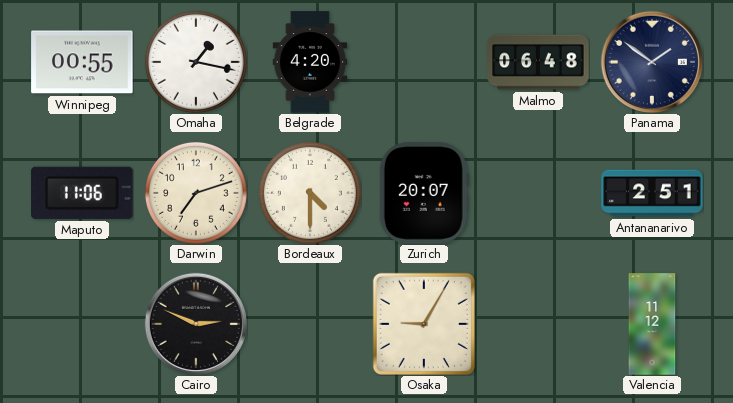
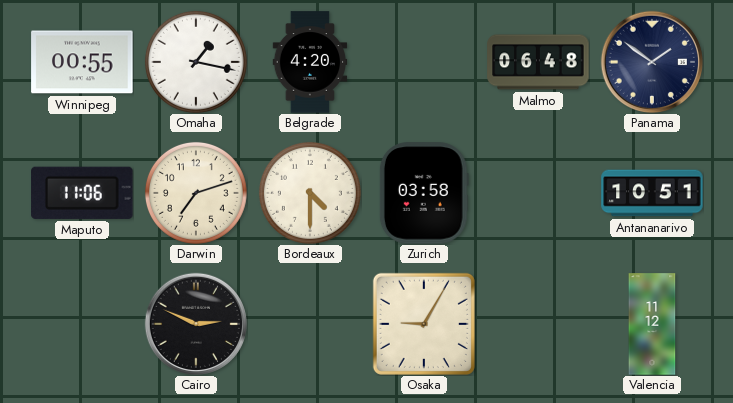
Zurich: 20:07 -> 03:58
Antananarivo: 2:51 -> 10:51
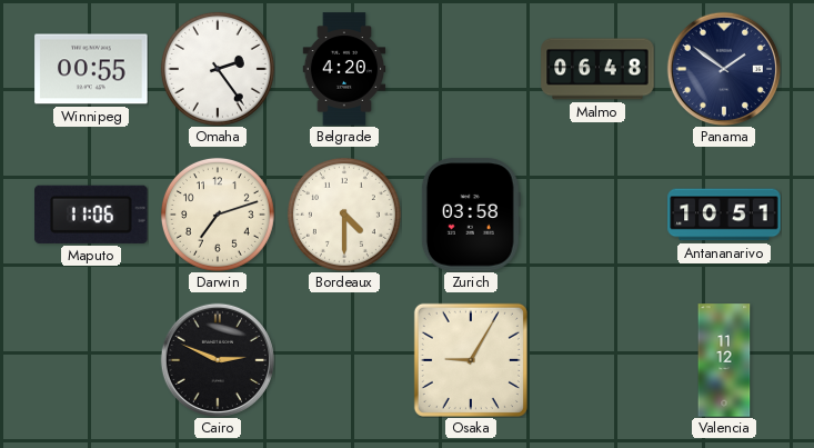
Omaha: 1:17 -> 2:24
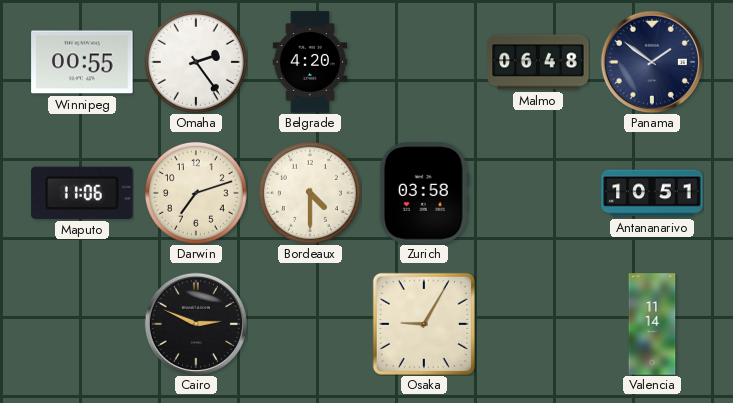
Valencia: 11:12 -> 11:14
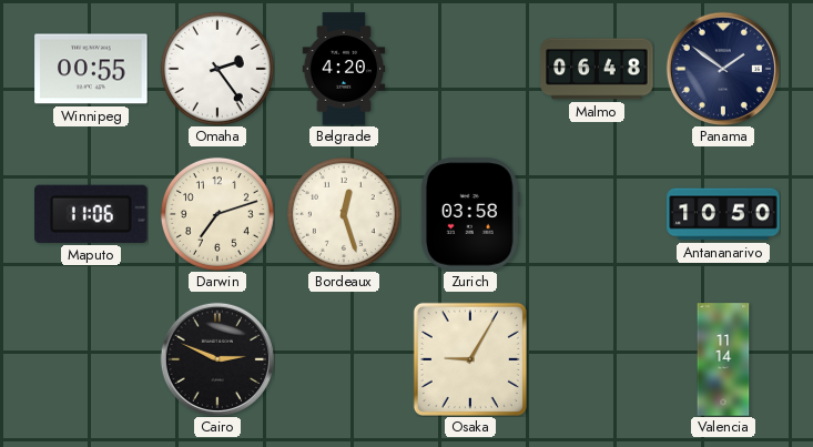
Bordeaux: 4:30 -> 12:27
Antananarivo: 10:51 -> 10:50
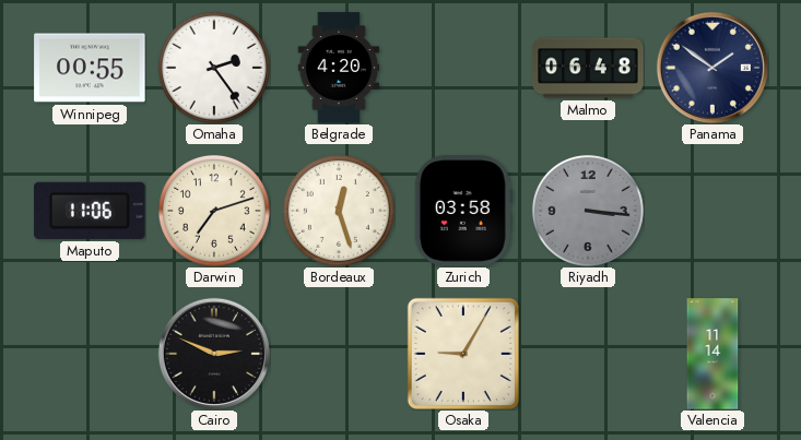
Riyadh: none -> 3:16
Antananarivo: 10:50 -> none
